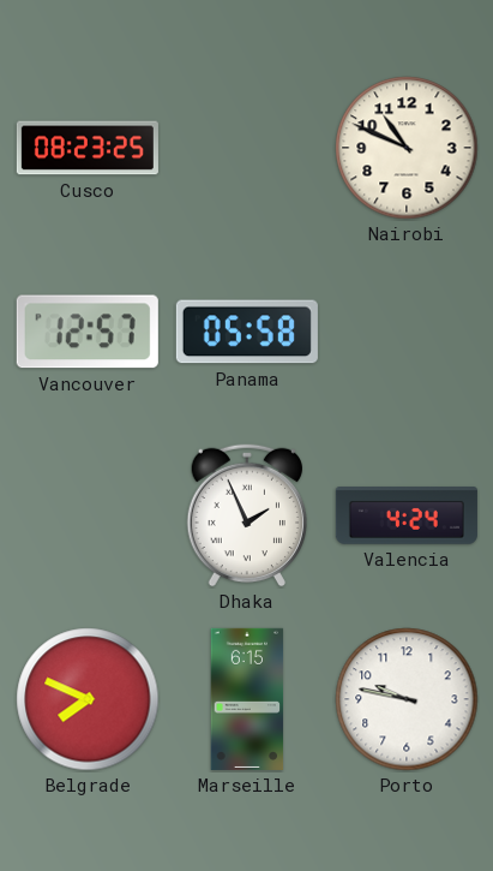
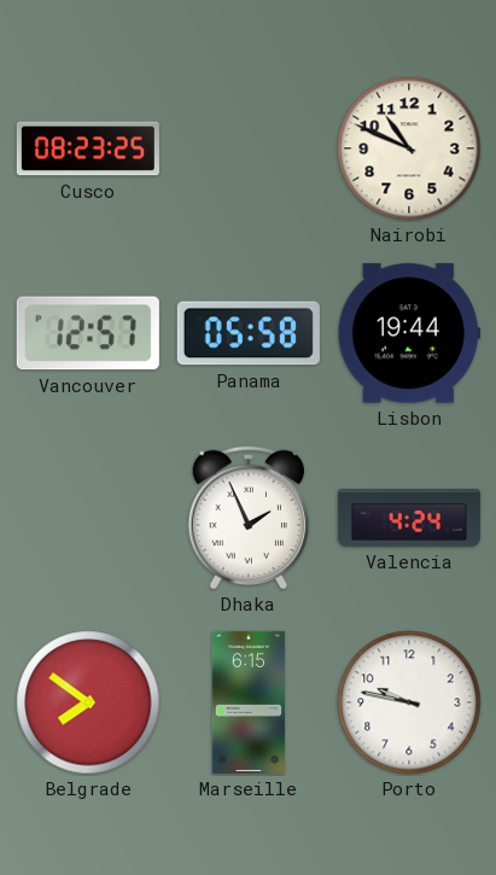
Lisbon: none -> 19:44
Belgrade: 7:49 -> 7:51
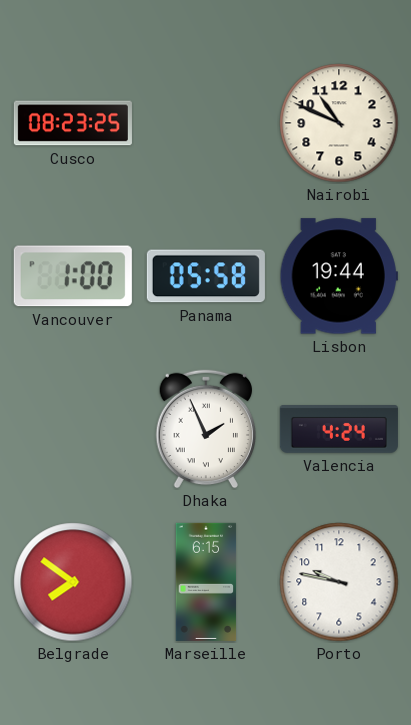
Vancouver: 12:57 -> 1:00
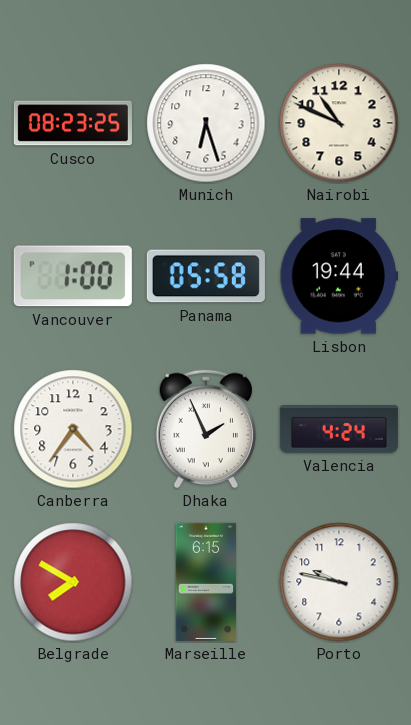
Munich: none -> 6:27
Canberra: none -> 4:36
Belgrade: 7:51 -> 7:50
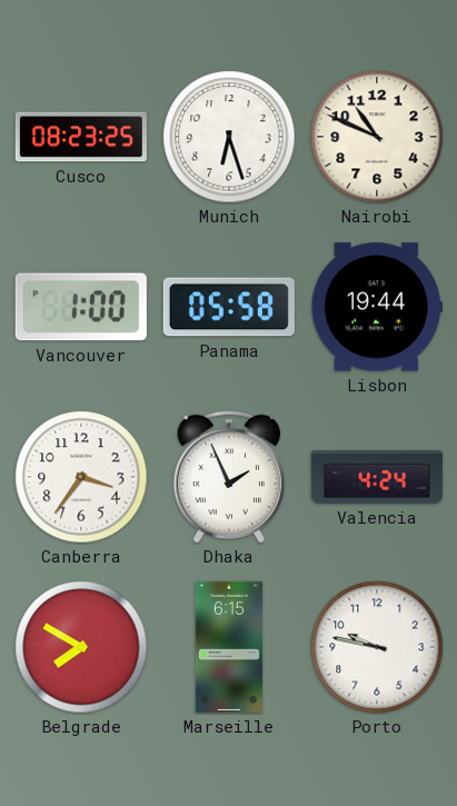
Canberra: 4:36 -> 3:36
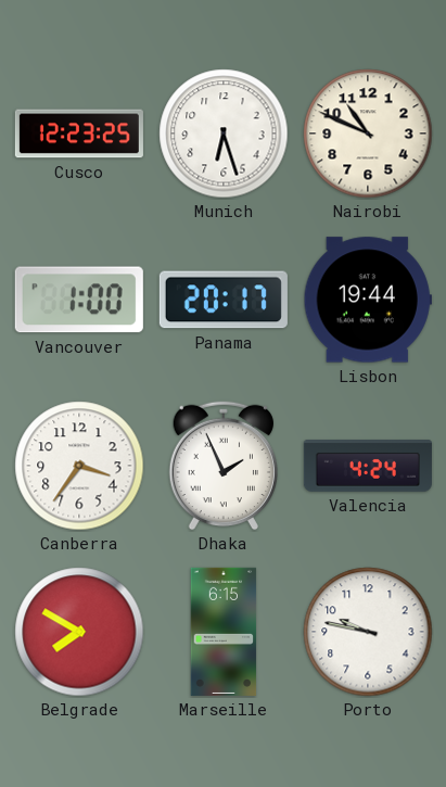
Cusco: 08:23 -> 12:23
Panama: 05:58 -> 20:17
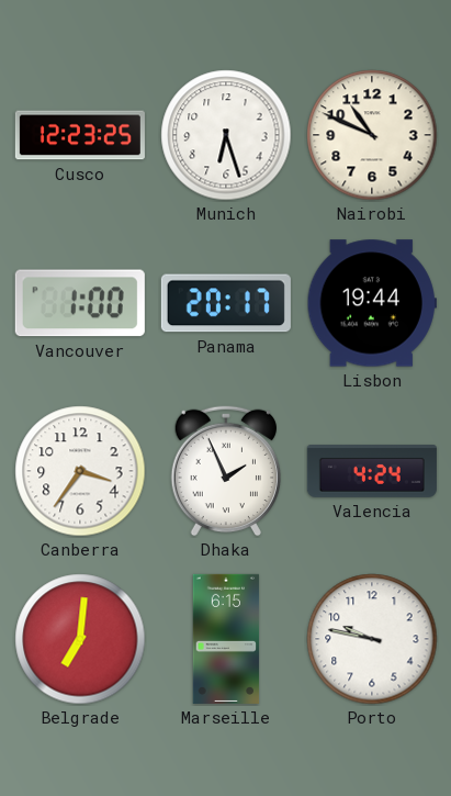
Belgrade: 7:50 -> 7:01
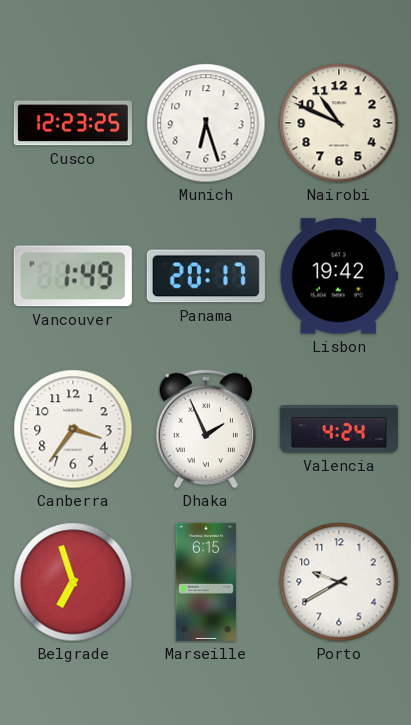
Vancouver: 1:00 -> 1:49
Lisbon: 19:44 -> 19:42
Belgrade: 7:01 -> 6:57
Porto: 9:47 -> 9:40
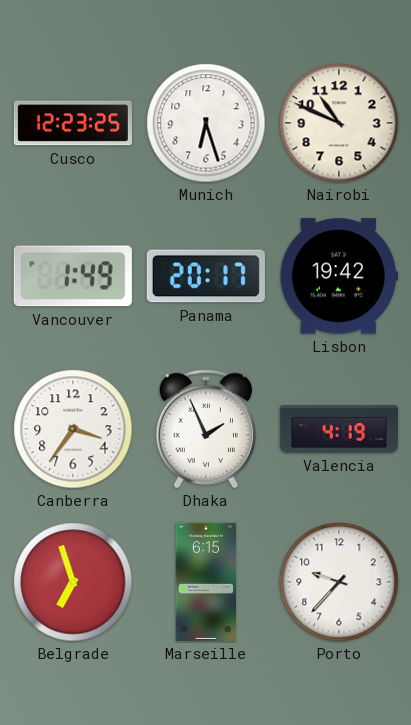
Valencia: 4:24 -> 4:19
Porto: 9:40 -> 9:37
